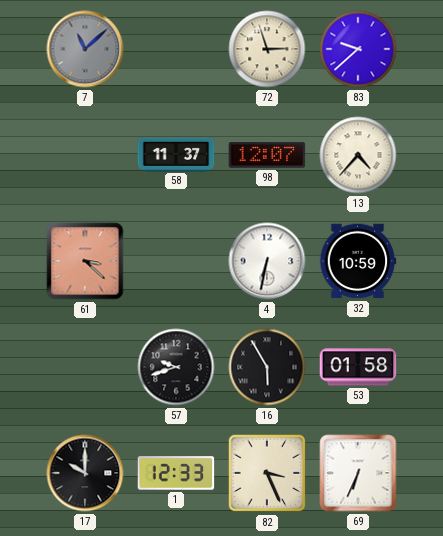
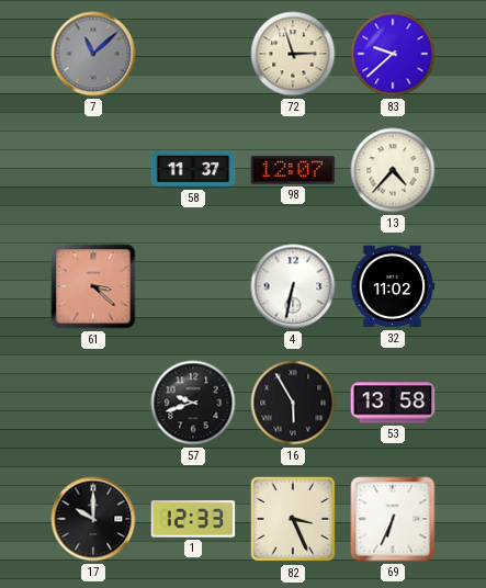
32: 10:59 -> 11:02
53: 01:58 -> 13:58
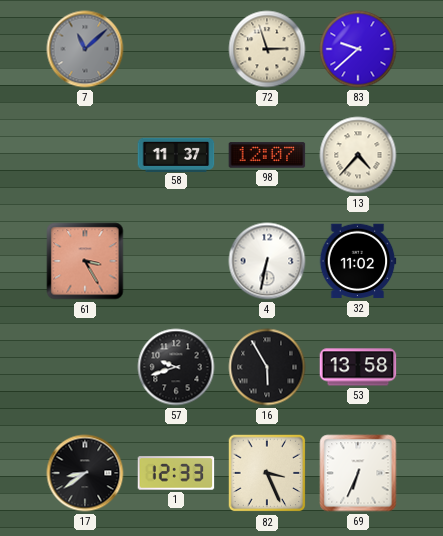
61: 3:22 -> 3:25
17: 10:00 -> 8:39
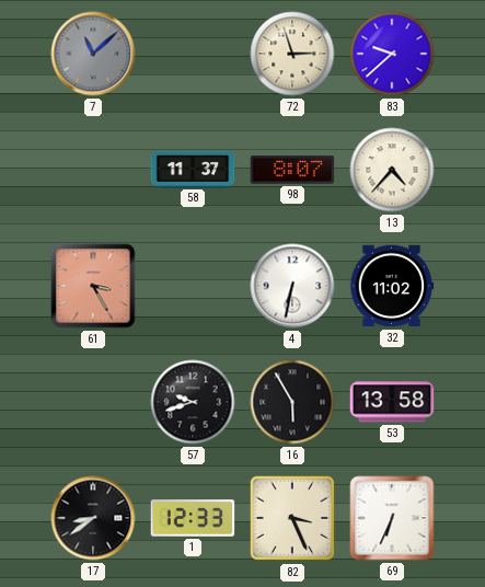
98: 12:07 -> 8:07
